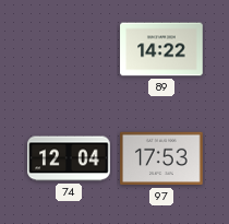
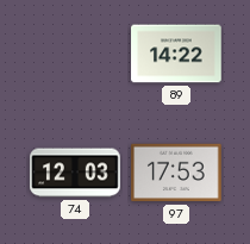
74: 12:04 -> 12:03
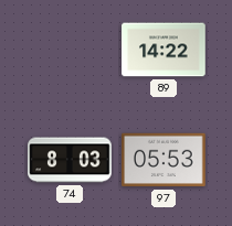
74: 12:03 -> 8:03
97: 17:53 -> 05:53
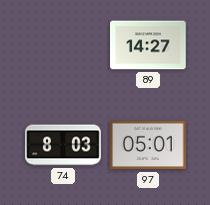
89: 14:22 -> 14:27
97: 05:53 -> 05:01
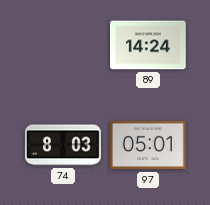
89: 14:27 -> 14:24
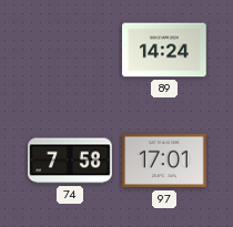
74: 8:03 -> 7:58
97: 05:01 -> 17:01
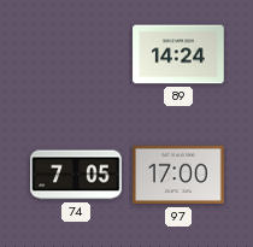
74: 7:58 -> 7:05
97: 17:01 -> 17:00
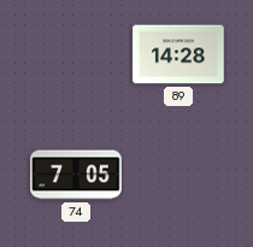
89: 14:24 -> 14:28
97: 17:00 -> none
